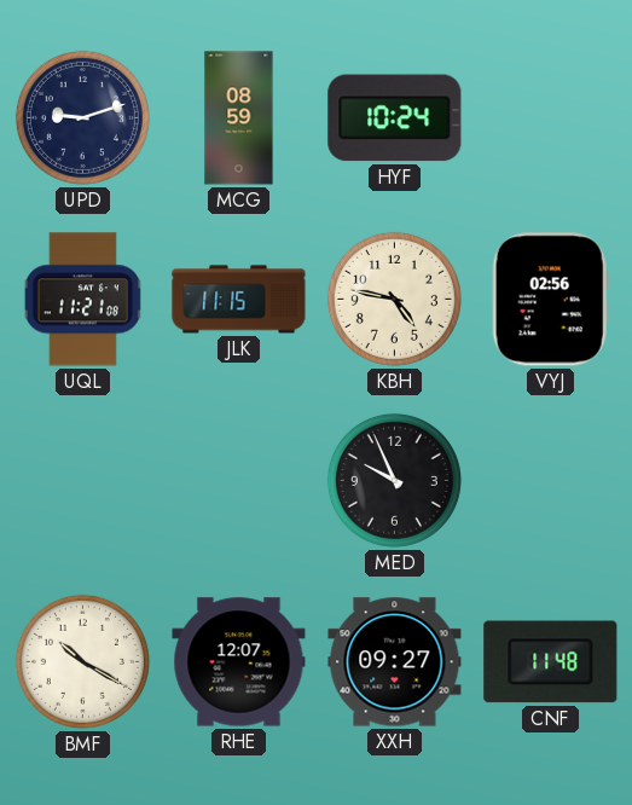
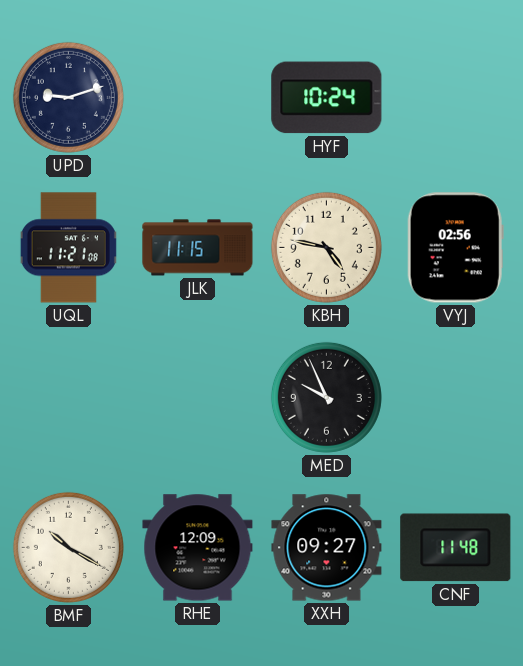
MCG: 08:59 -> none
RHE: 12:07 -> 12:09
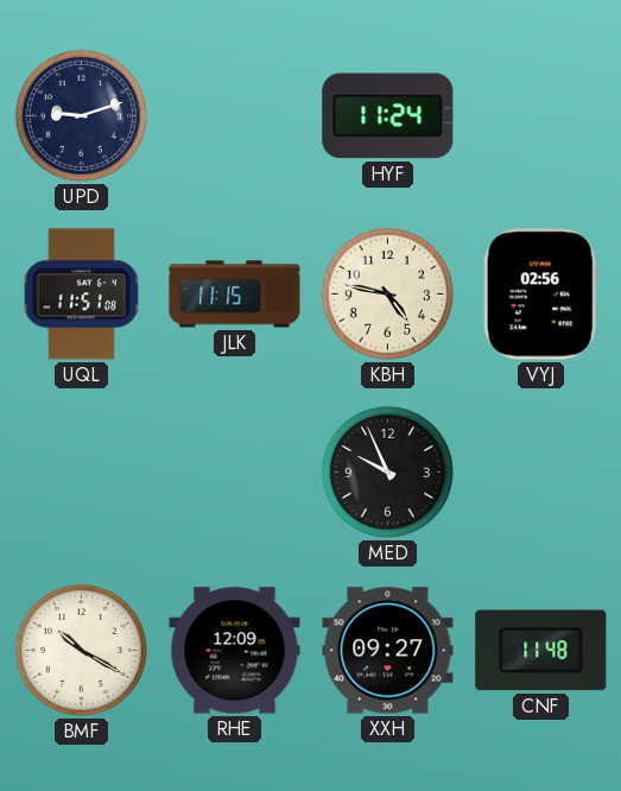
HYF: 10:24 -> 11:24
UQL: 11:21 -> 11:51
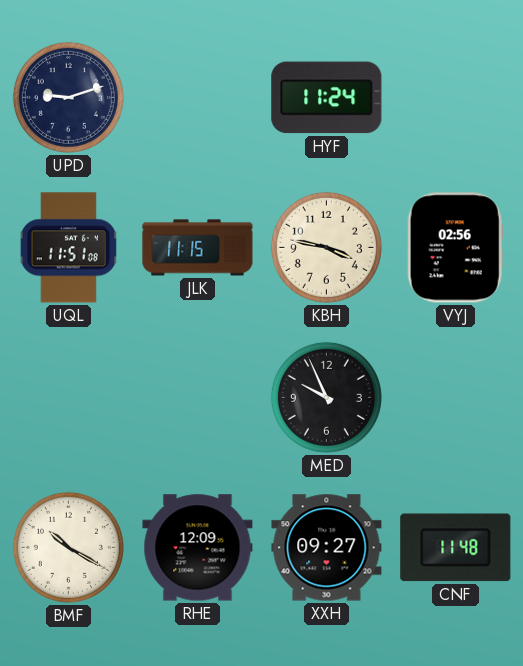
KBH: 4:47 -> 3:47
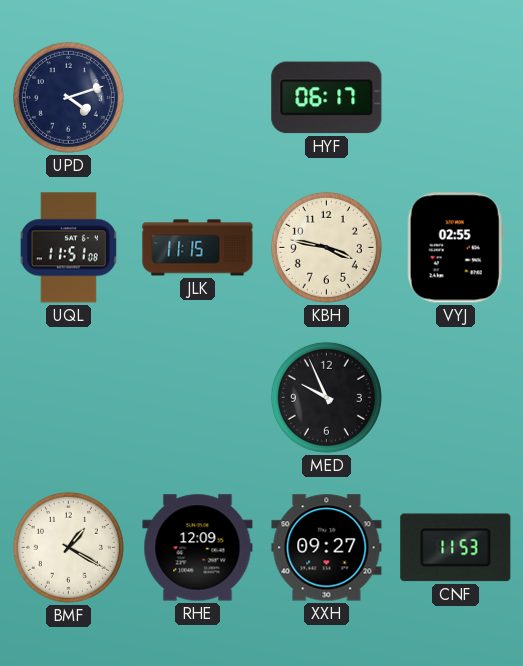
UPD: 9:12 -> 4:12
HYF: 11:24 -> 06:17
VYJ: 02:56 -> 02:55
BMF: 10:20 -> 1:20
CNF: 11:48 -> 11:53
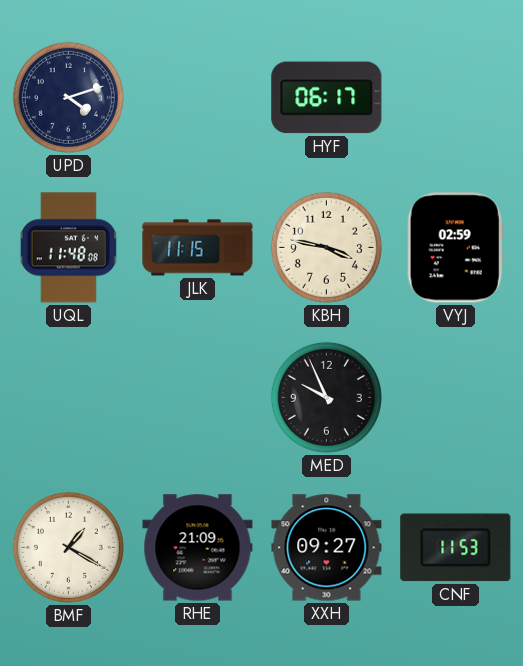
UQL: 11:51 -> 11:48
VYJ: 02:55 -> 02:59
RHE: 12:09 -> 21:09
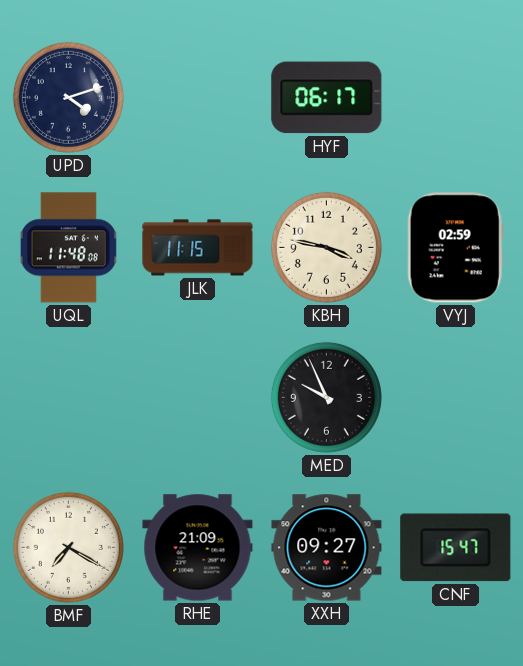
BMF: 1:20 -> 7:20
CNF: 11:53 -> 15:47
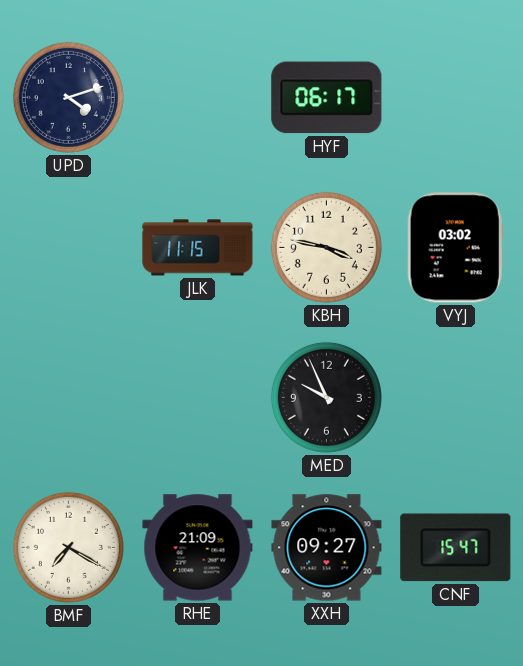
UQL: 11:48 -> none
VYJ: 02:59 -> 03:02
